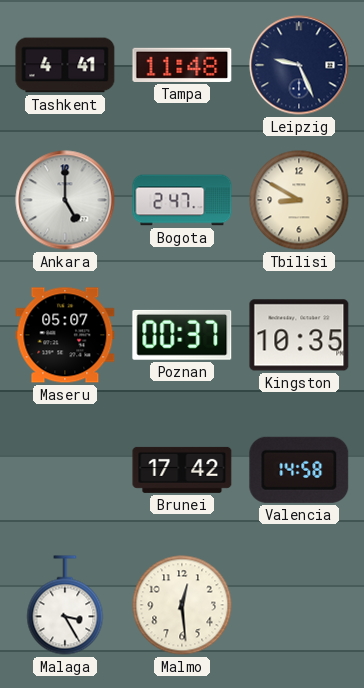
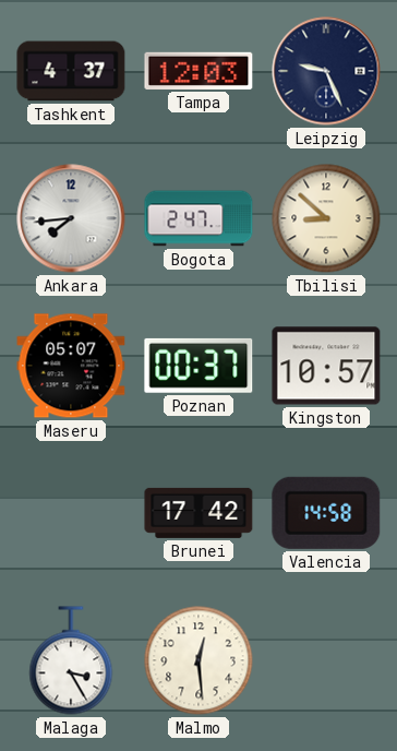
Tashkent: 4:41 -> 4:37
Tampa: 11:48 -> 12:03
Ankara: 5:00 -> 7:44
Tbilisi: 8:50 -> 8:52
Kingston: 10:35 -> 10:57
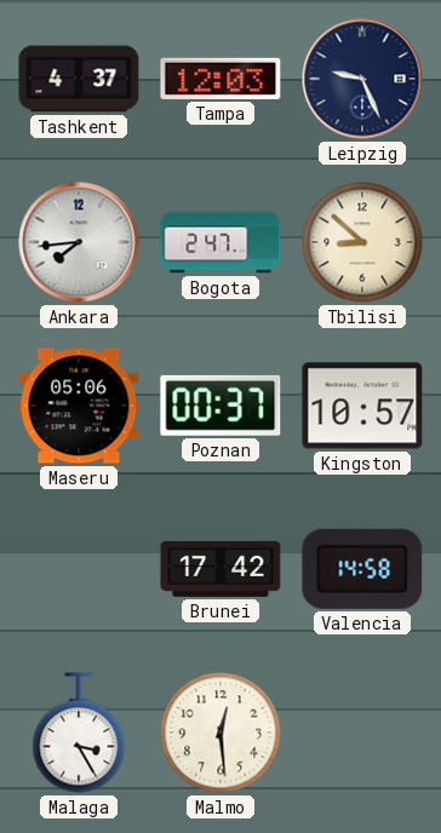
Maseru: 05:07 -> 05:06
